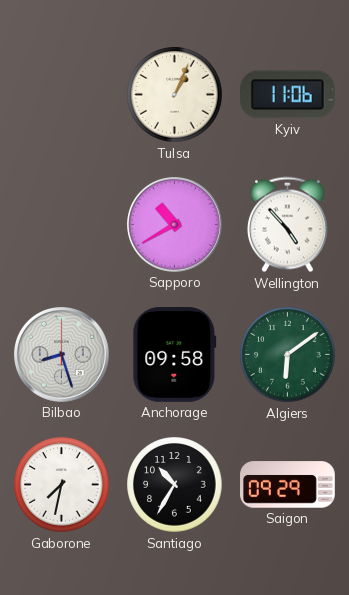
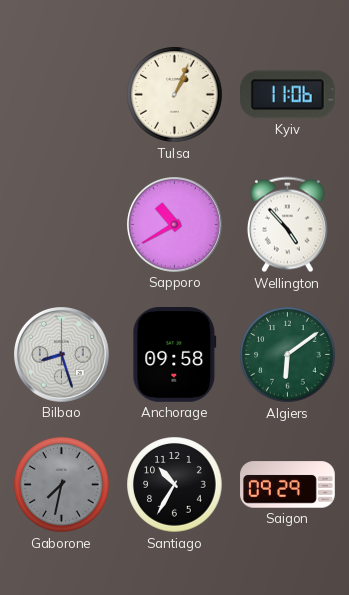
Gaborone dial: white -> grey
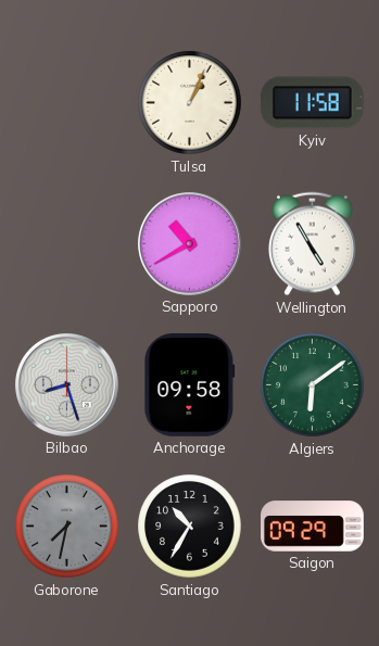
Kyiv: 11:06 -> 11:58
Wellington: 4:53 -> 4:55
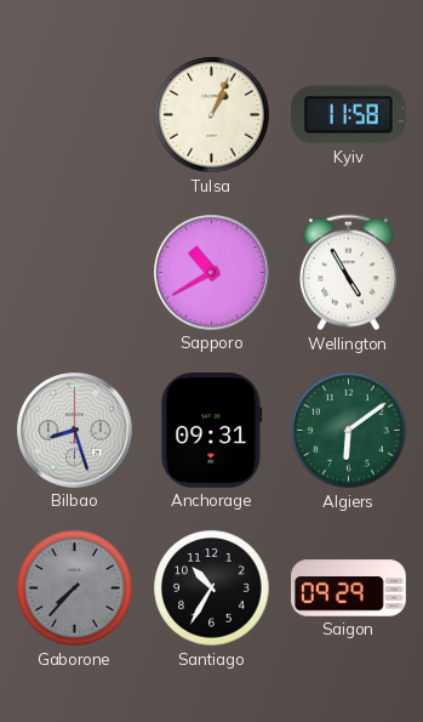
Anchorage: 09:58 -> 09:31
Gaborone: 7:32 -> 7:37
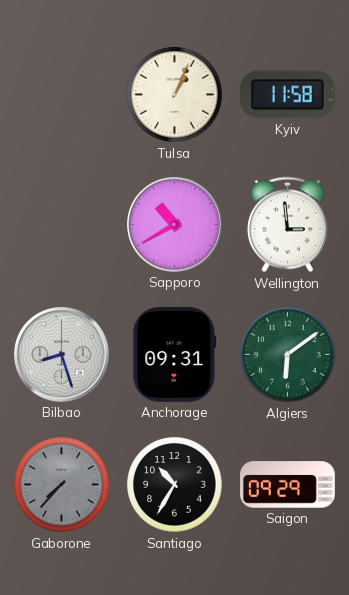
Wellington: 4:55 -> 2:59
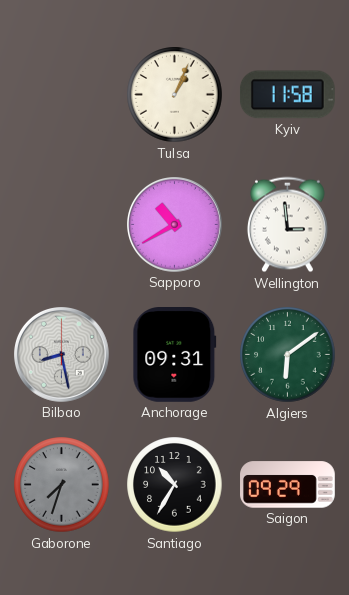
Bilbao: 8:27 -> 8:28
Gaborone: 7:37 -> 7:33
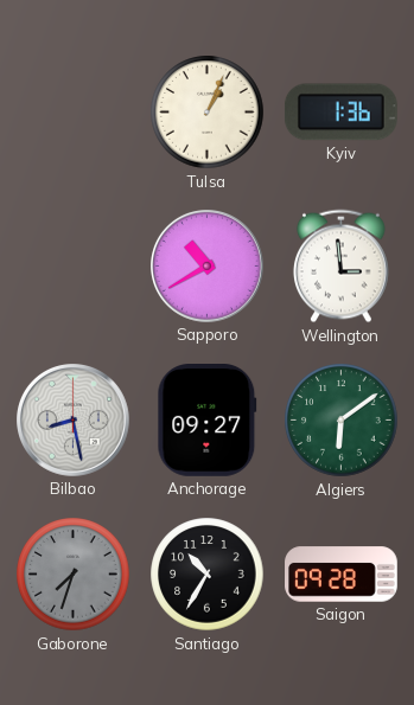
Kyiv: 11:58 -> 1:36
Anchorage: 09:31 -> 09:27
Saigon: 09:29 -> 09:28
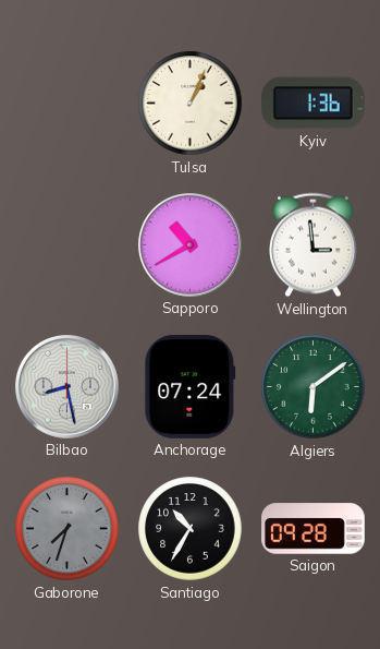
Anchorage: 09:27 -> 07:24
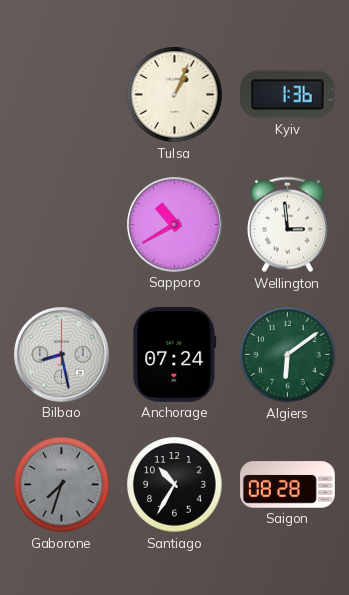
Saigon: 09:28 -> 08:28
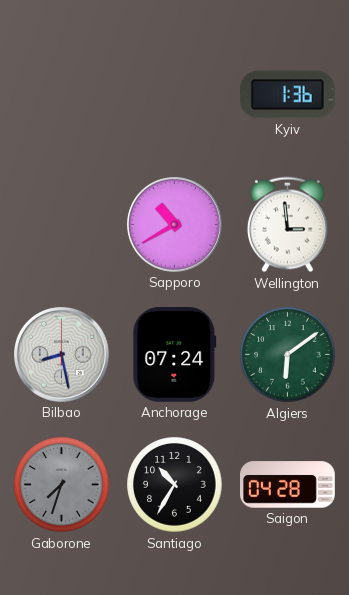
Tulsa: 1:04 -> none
Saigon: 08:28 -> 04:28
